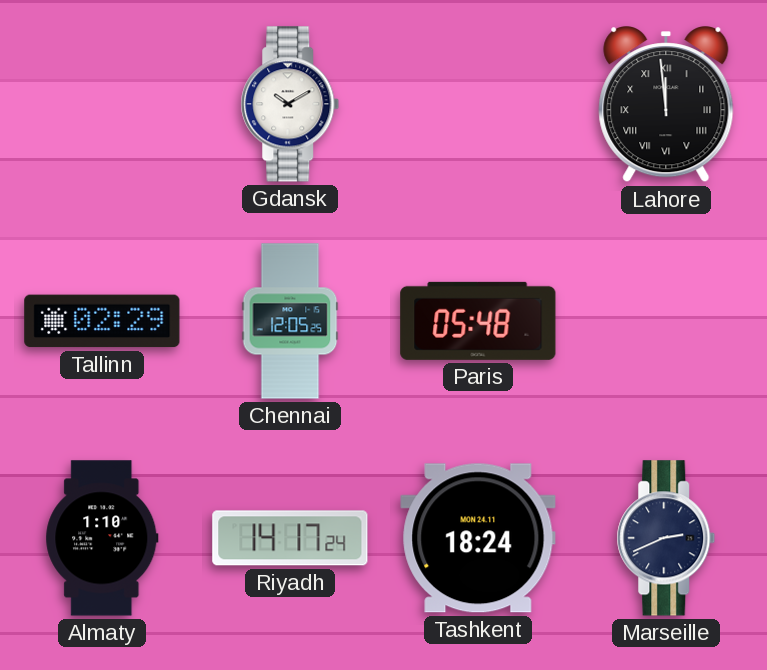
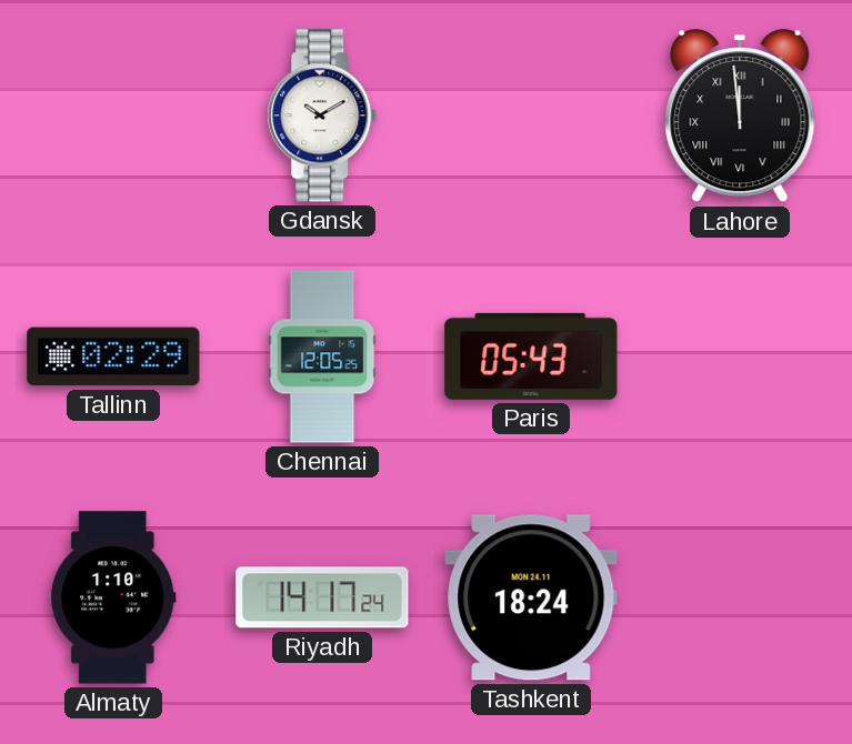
Paris: 05:48 -> 05:43
Marseille: 2:41 -> none
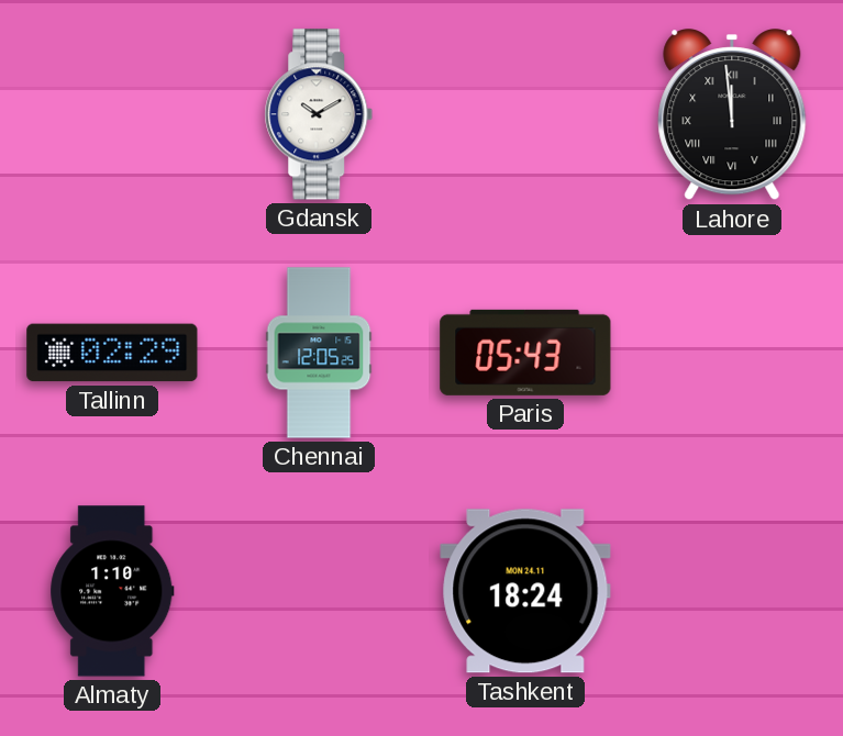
Riyadh: 14:17 -> none
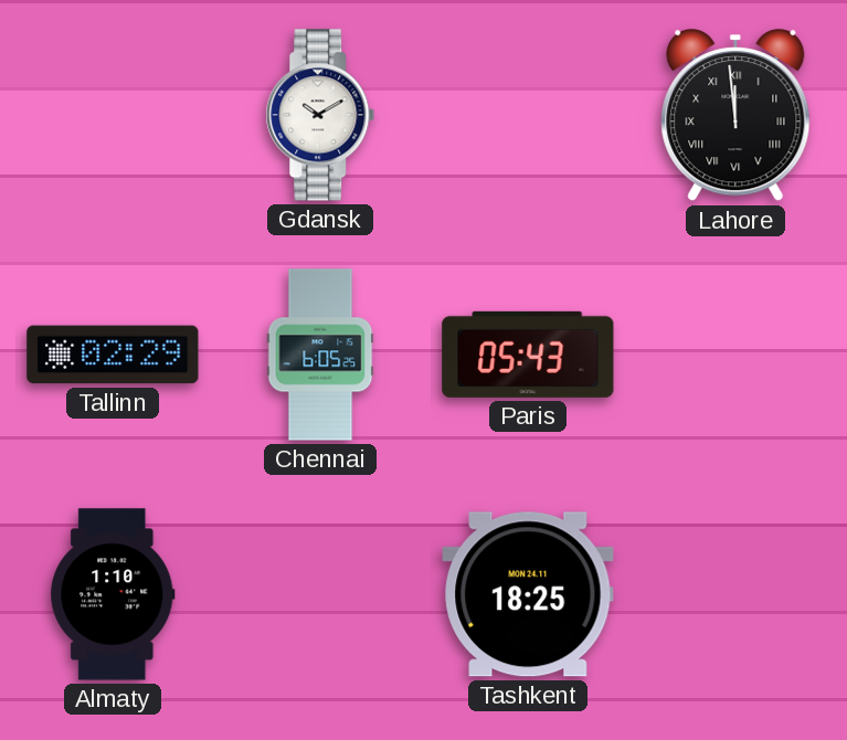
Chennai: 12:05 -> 6:05
Tashkent: 18:24 -> 18:25
